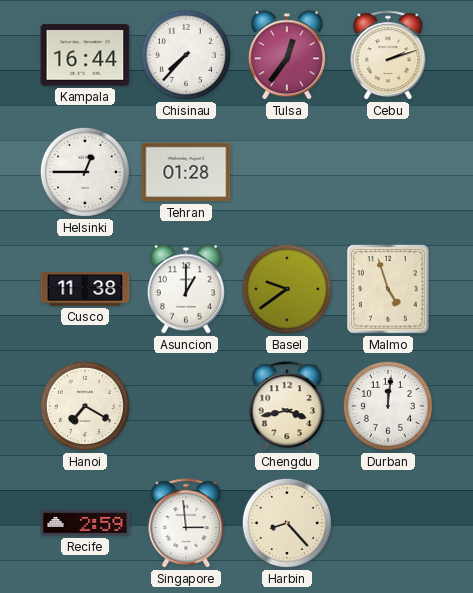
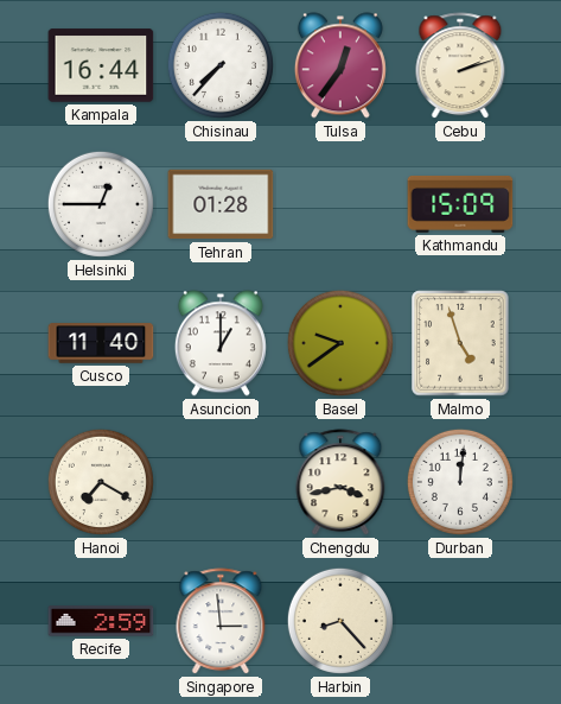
Kathmandu: none -> 15:09
Cusco: 11:38 -> 11:40
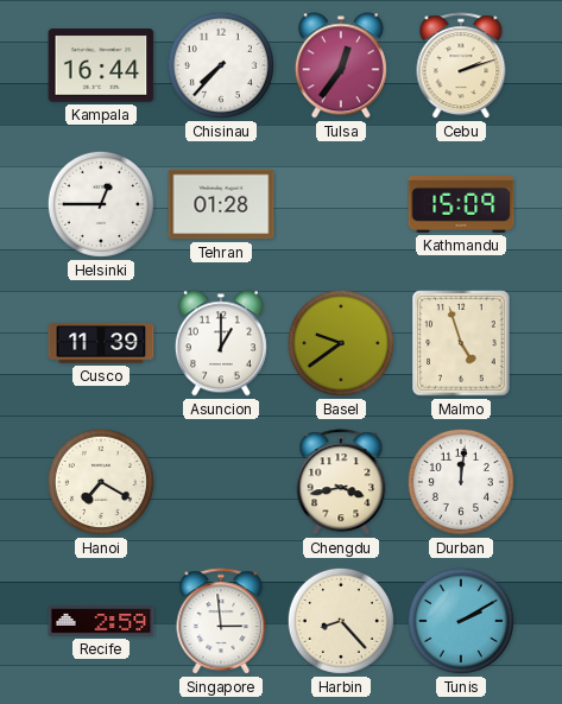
Cusco: 11:40 -> 11:39
Tunis: none -> 2:10
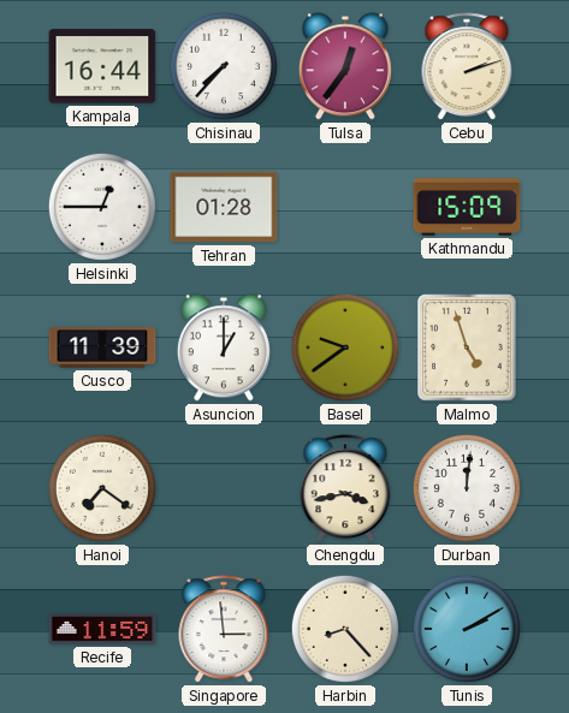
Hanoi: 7:20 -> 7:21
Recife: 2:59 -> 11:59
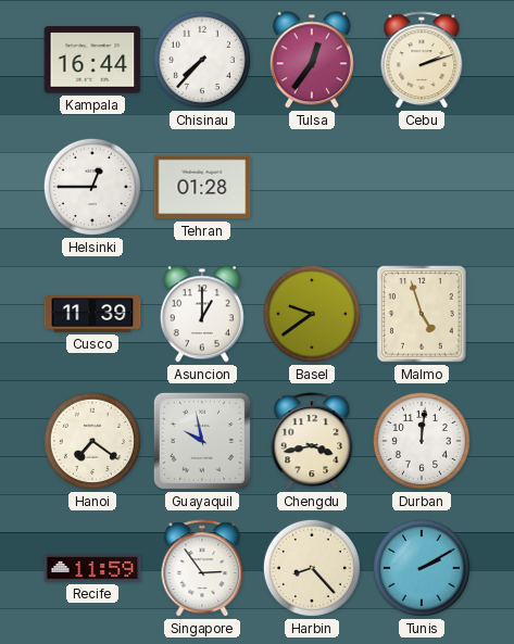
Kathmandu: 15:09 -> none
Guayaquil: none -> 9:58
Singapore: 2:59 -> 2:54
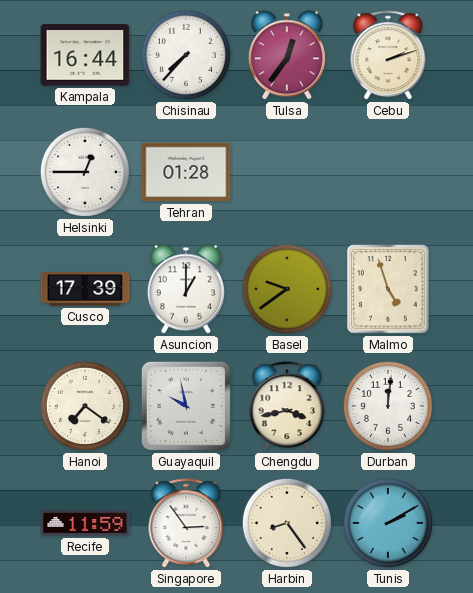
Cusco: 11:39 -> 17:39
Harbin: 8:23 -> 8:24
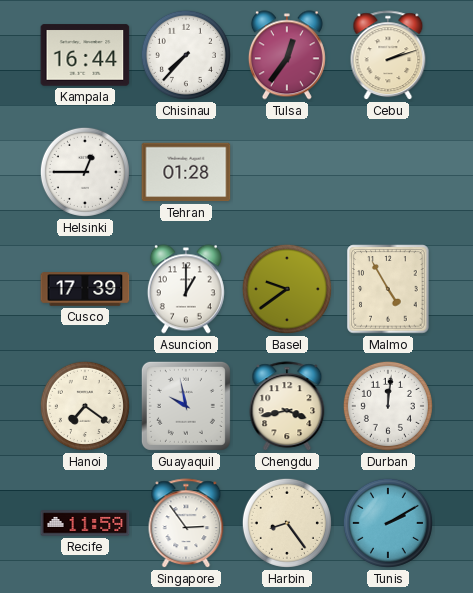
Malmo: 4:57 -> 4:55
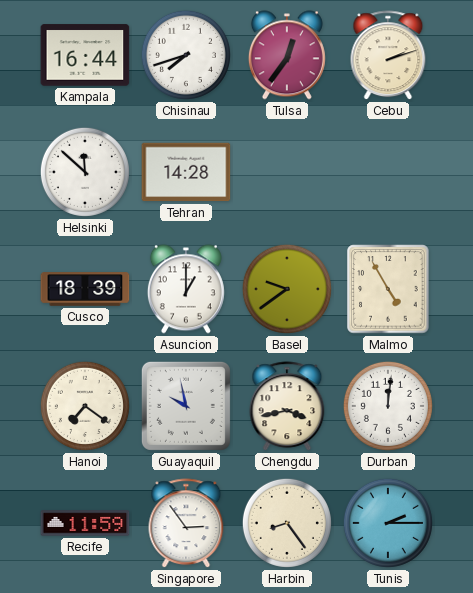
Chisinau: 7:37 -> 7:42
Helsinki: 12:45 -> 11:52
Tehran: 01:28 -> 14:28
Cusco: 17:39 -> 18:39
Tunis: 2:10 -> 2:15
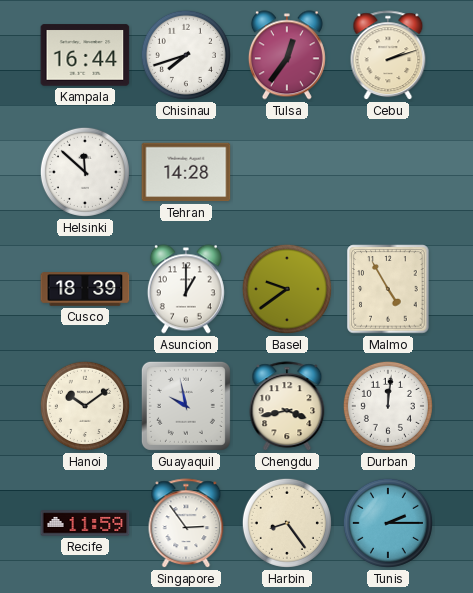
Hanoi: 7:21 -> 10:09
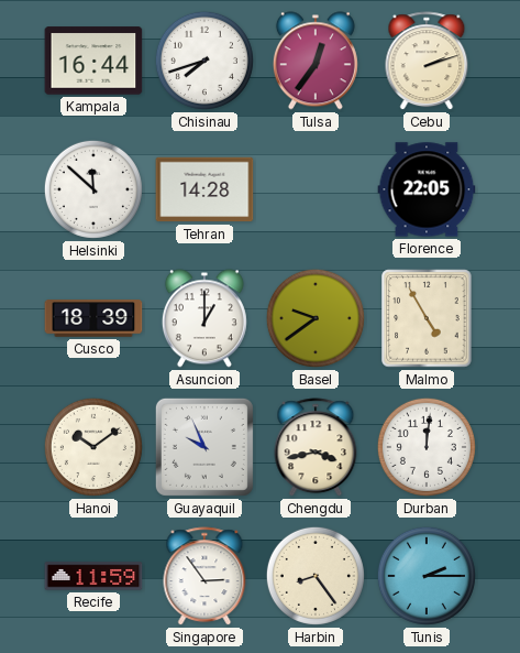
Florence: none -> 22:05
Guayaquil: 9:58 -> 9:56
